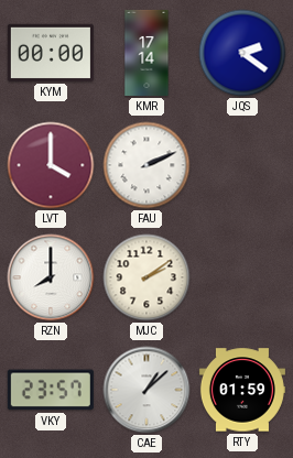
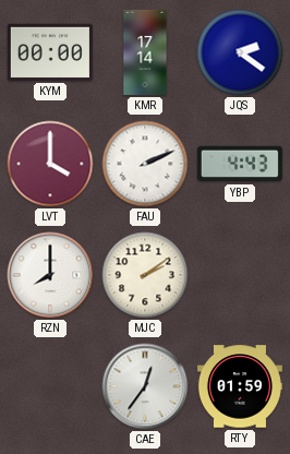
YBP: none -> 4:43
VKY: 23:57 -> none
CAE: 1:08 -> 12:36
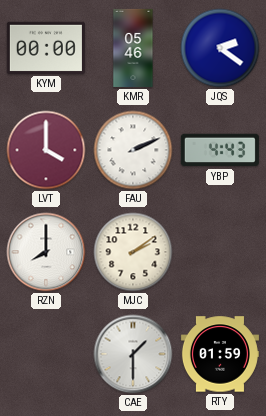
KMR: 17:14 -> 05:46
CAE: 12:36 -> 1:30
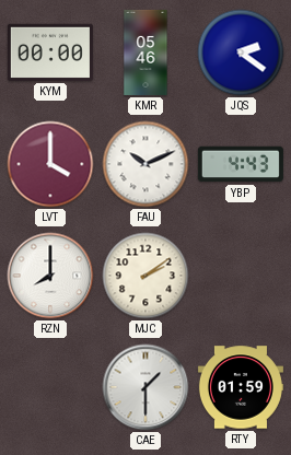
FAU: 2:11 -> 10:11
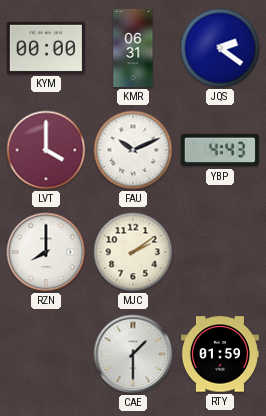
KMR: 05:46 -> 06:31
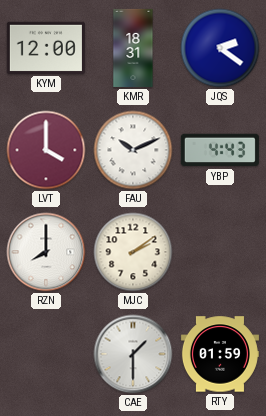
KYM: 00:00 -> 12:00
KMR: 06:31 -> 18:31
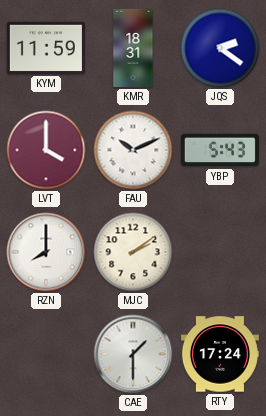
KYM: 12:00 -> 11:59
YBP: 4:43 -> 5:43
RTY: 01:59 -> 17:24
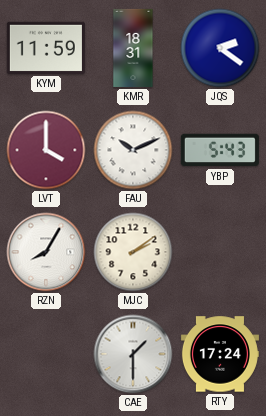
RZN: 8:00 -> 8:05
